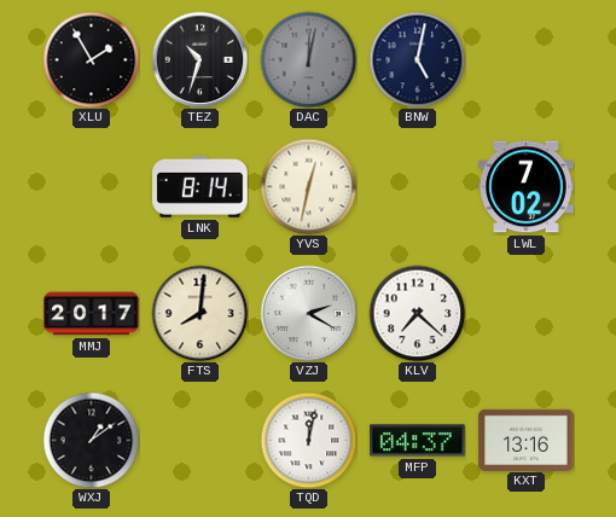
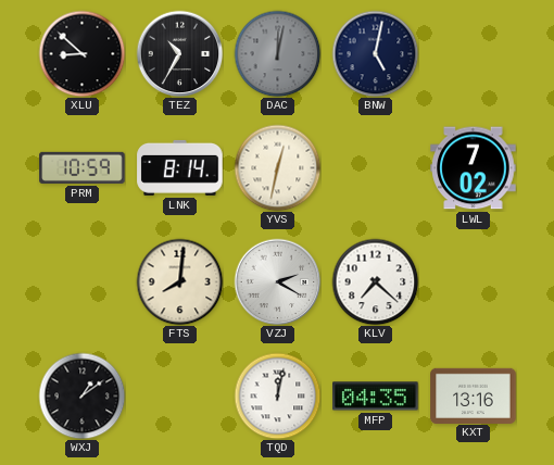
XLU: 1:55 -> 8:52
TEZ: 10:33 -> 10:35
PRM: none -> 10:59
MMJ: 20:17 -> none
MFP: 04:37 -> 04:35
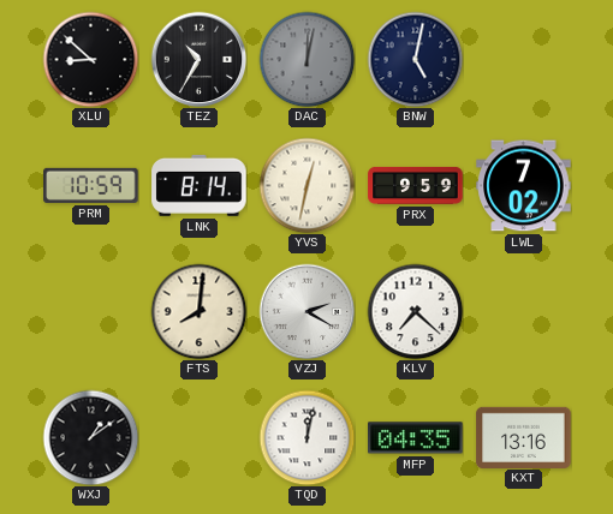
PRX: none -> 9:59
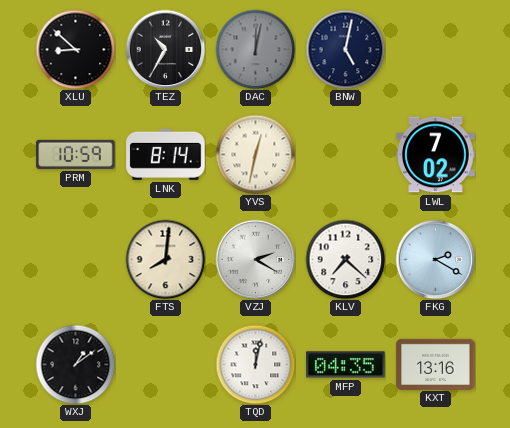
PRX: 9:59 -> none
FKG: none -> 2:20
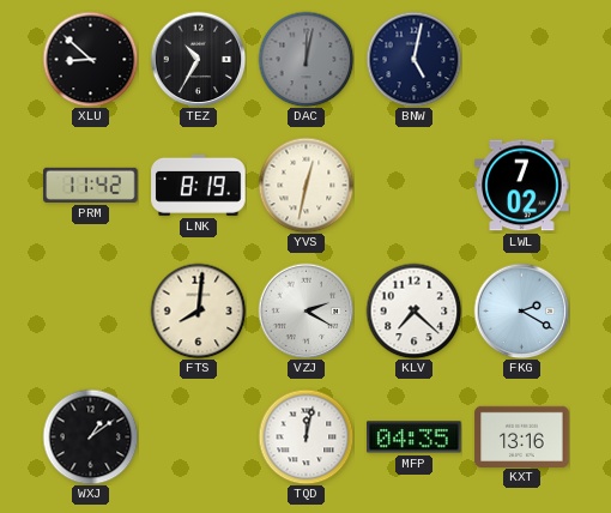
PRM: 10:59 -> 11:42
LNK: 8:14 -> 8:19
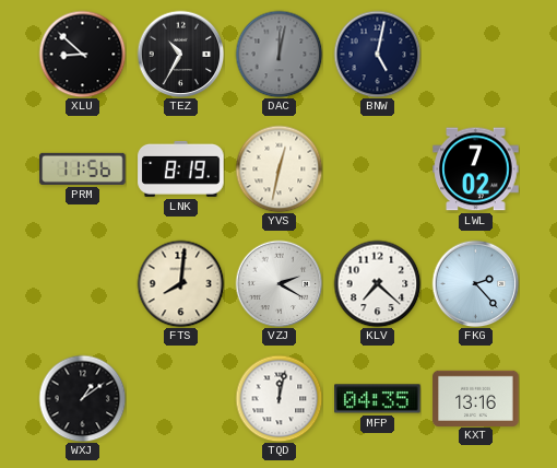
PRM: 11:42 -> 11:56
FKG: 2:20 -> 2:23
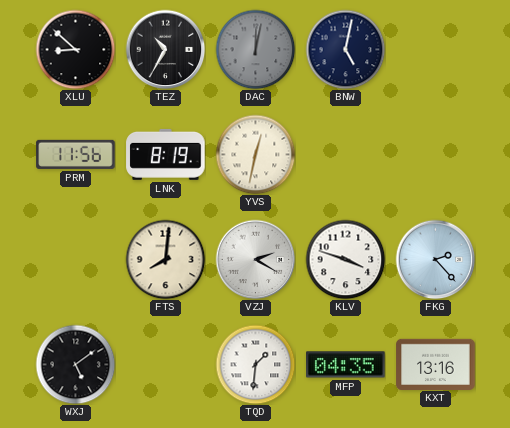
LWL: 7:02 -> none
KLV: 7:22 -> 3:48
WXJ: 1:09 -> 5:09
TQD: 12:02 -> 1:31
